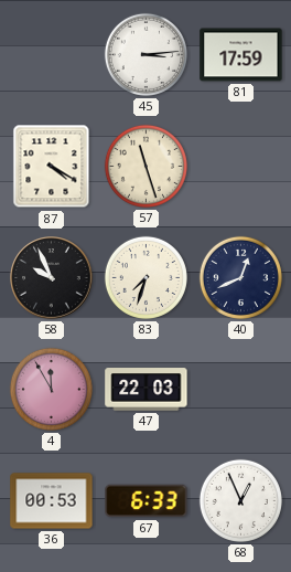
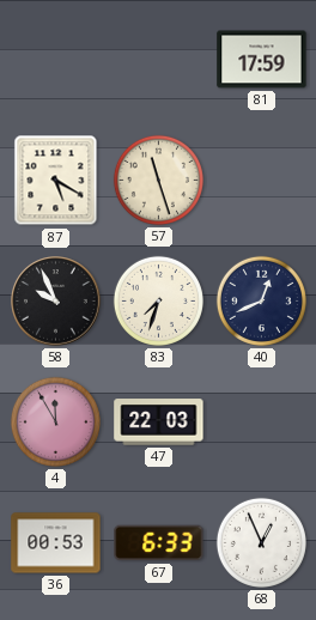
45: 3:14 -> none
87: 4:20 -> 5:20
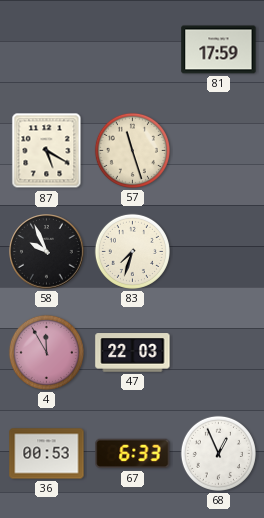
40: 12:41 -> none
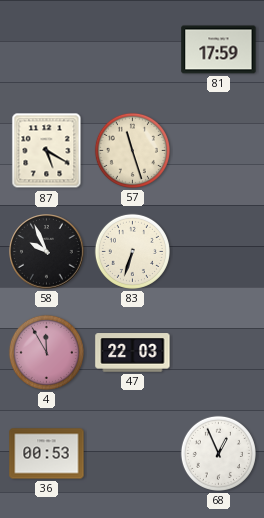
83: 7:33 -> 6:33
67: 6:33 -> none
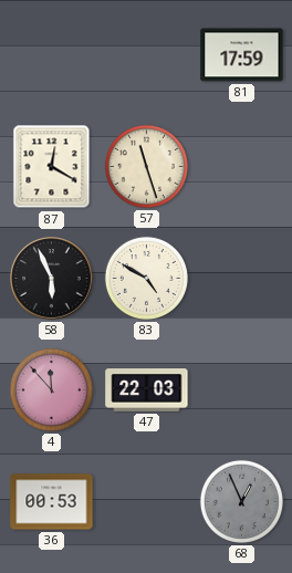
87: 5:20 -> 12:20
58: 9:56 -> 5:56
83: 6:33 -> 4:50
4: 11:55 -> 11:53
68 dial: white -> grey
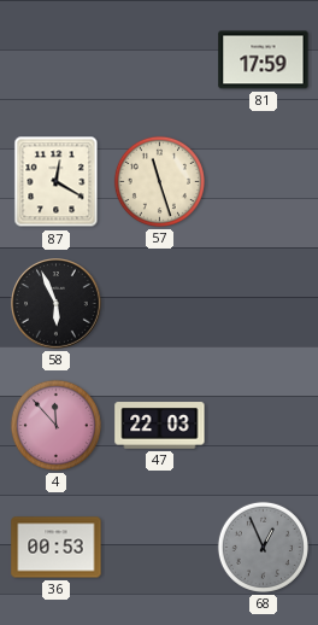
83: 4:50 -> none
